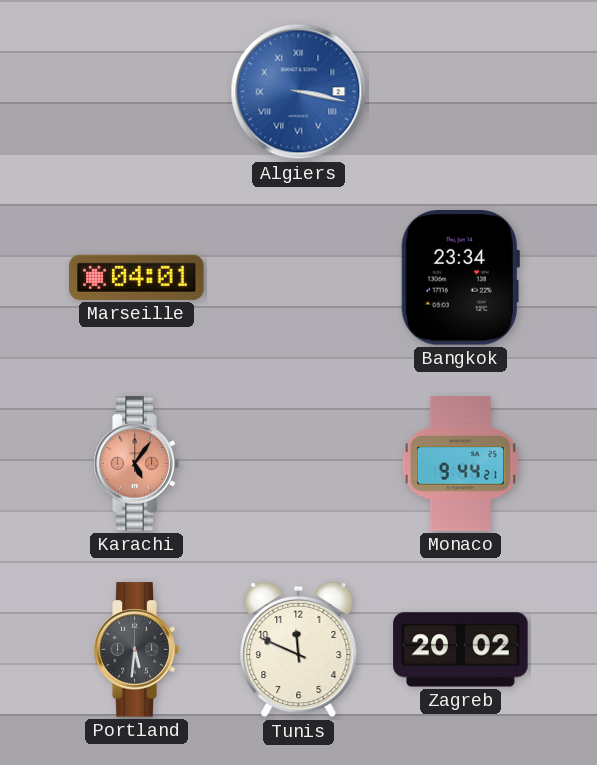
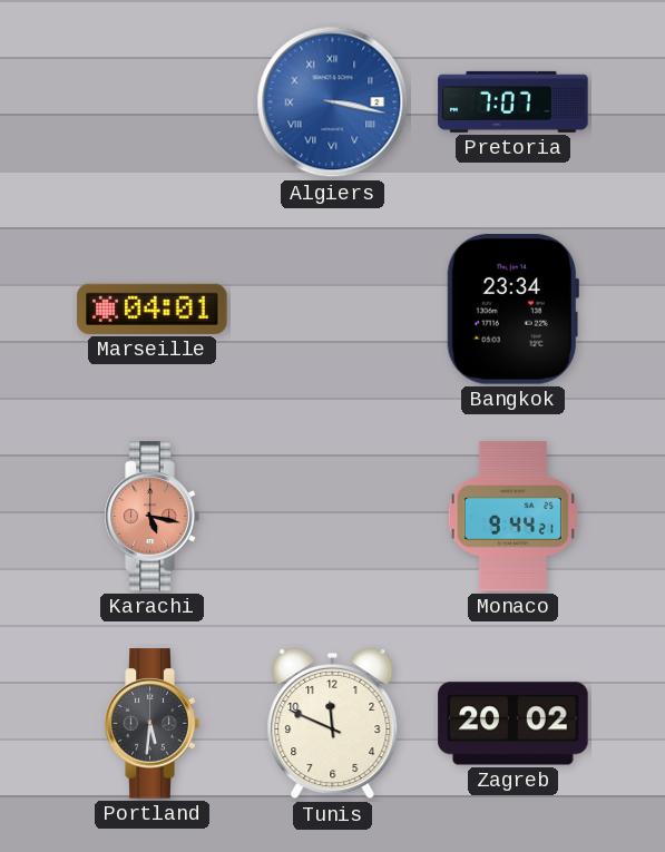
Pretoria: none -> 7:07
Karachi: 5:06 -> 5:17
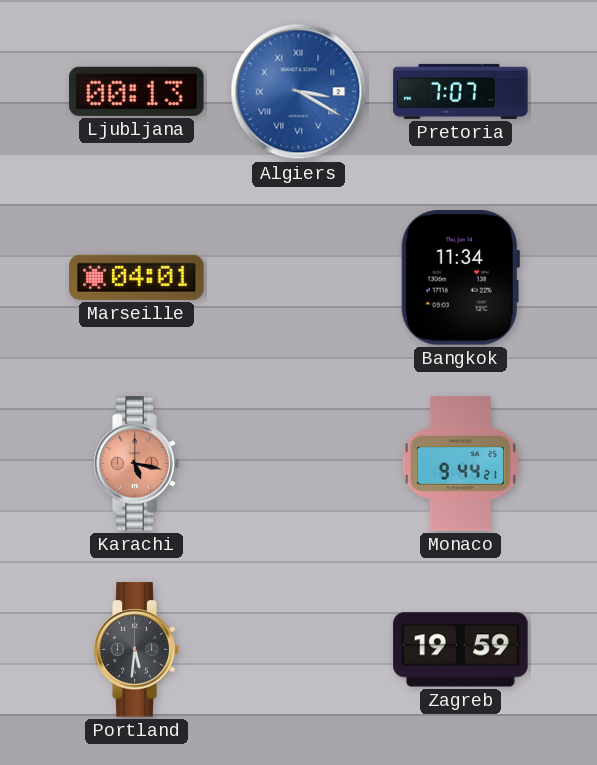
Ljubljana: none -> 00:13
Algiers: 3:17 -> 3:20
Bangkok: 23:34 -> 11:34
Tunis: 11:49 -> none
Zagreb: 20:02 -> 19:59
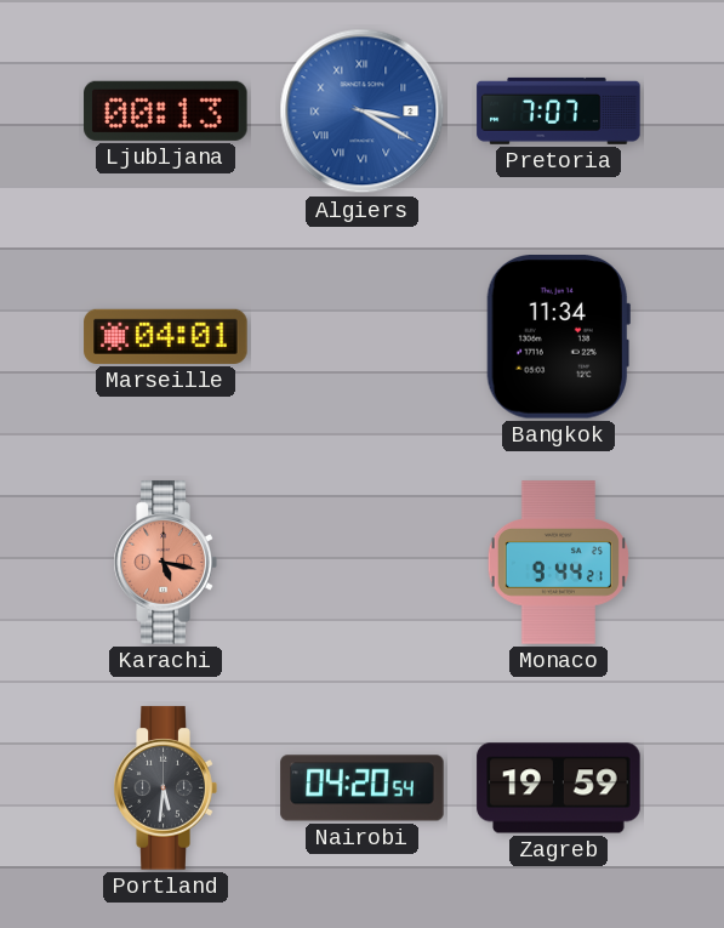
Nairobi: none -> 04:20
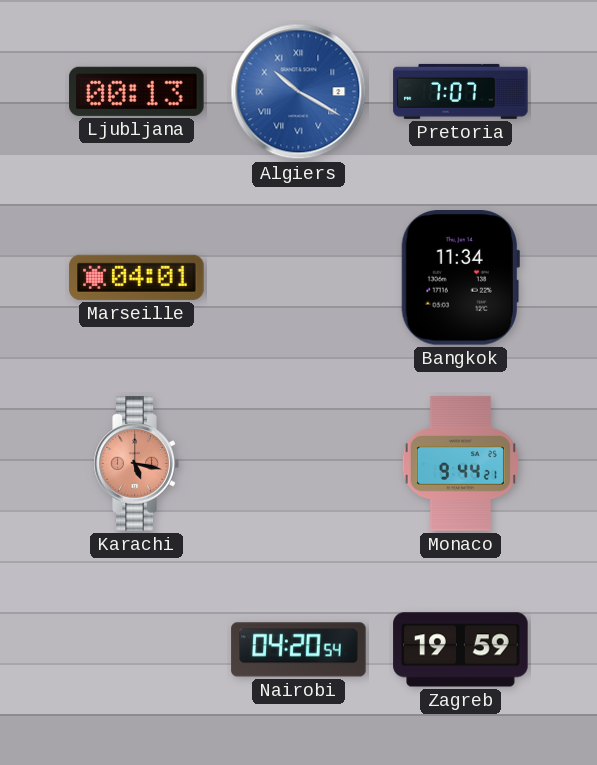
Algiers: 3:20 -> 10:20
Portland: 5:31 -> none
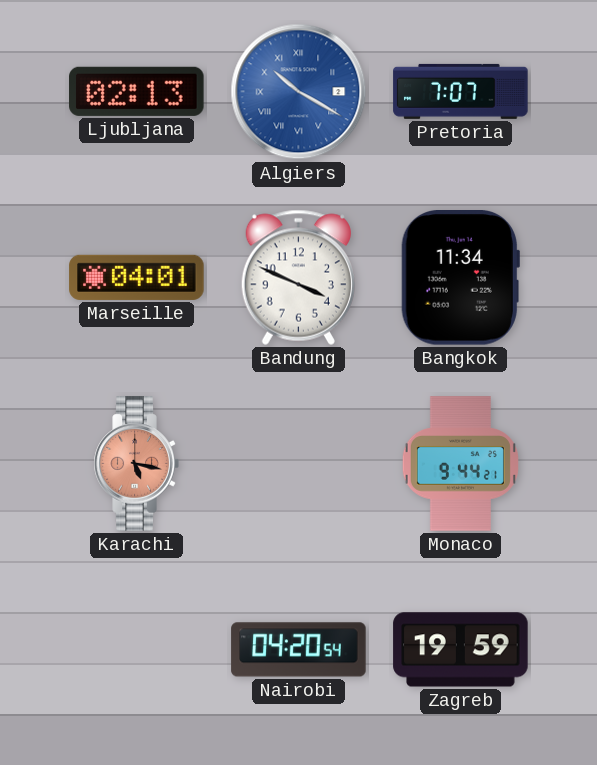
Ljubljana: 00:13 -> 02:13
Bandung: none -> 3:49
